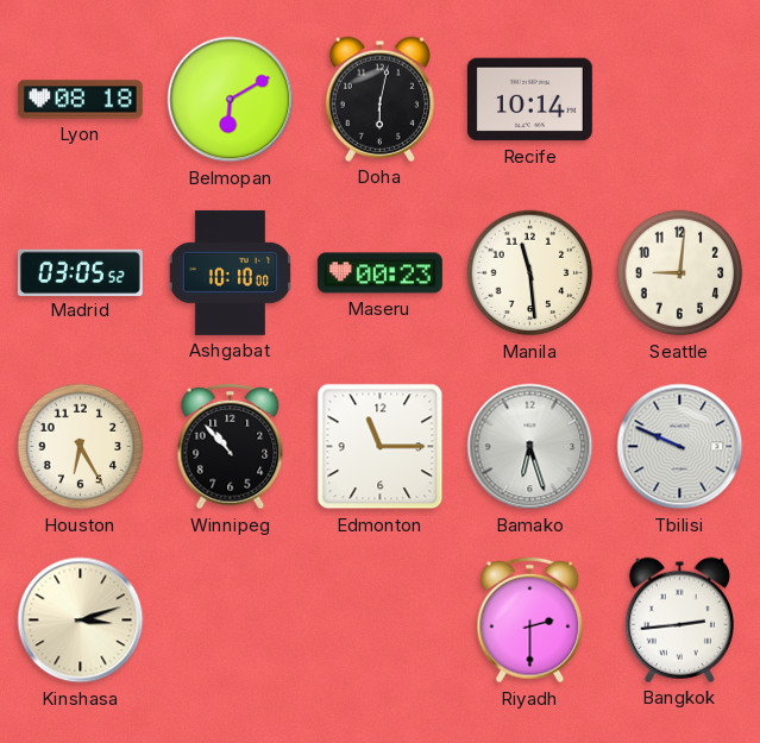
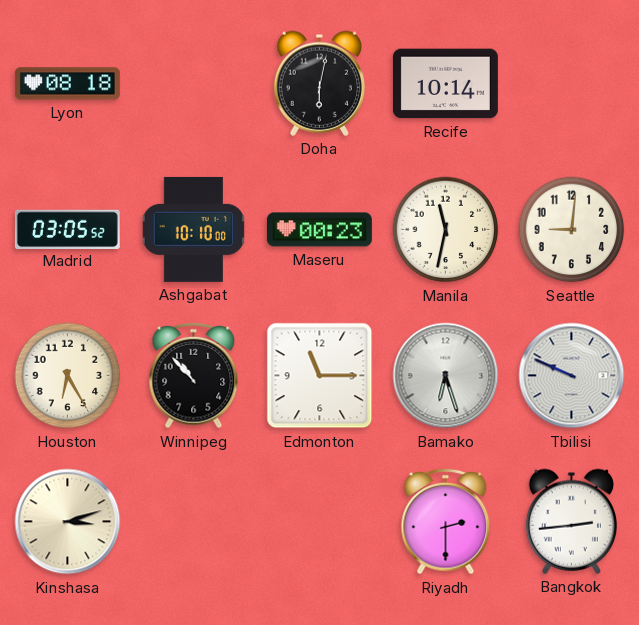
Belmopan: 6:10 -> none
Manila: 11:29 -> 11:32
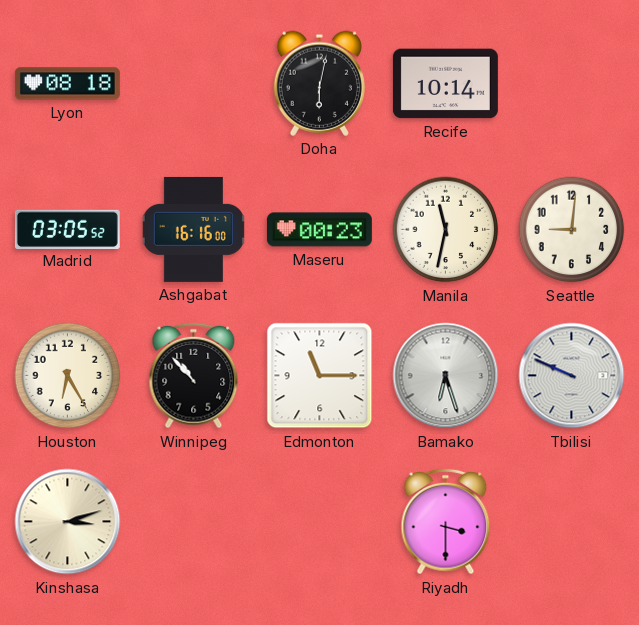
Ashgabat: 10:10 -> 16:16
Riyadh: 2:30 -> 3:30
Bangkok: 2:44 -> none
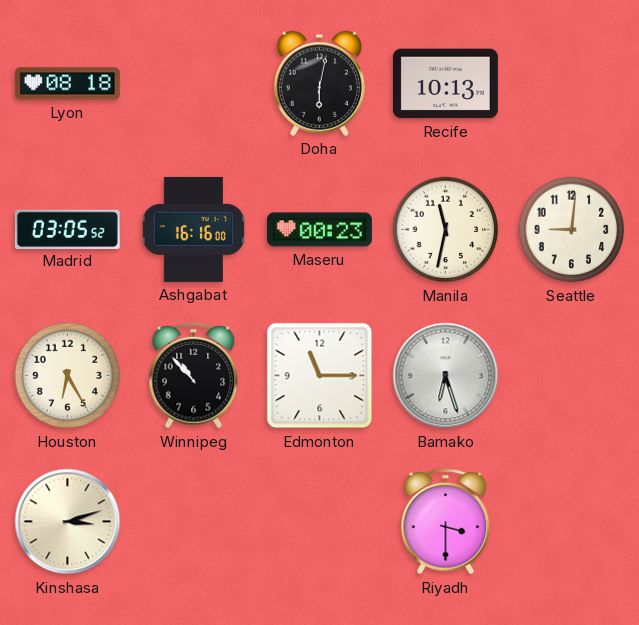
Recife: 10:14 -> 10:13
Tbilisi: 9:49 -> none
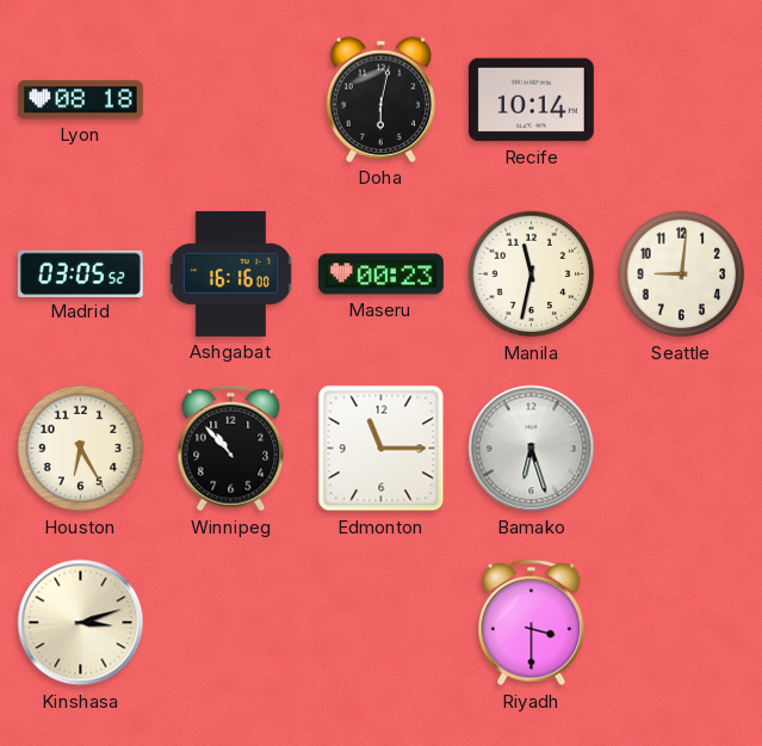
Recife: 10:13 -> 10:14
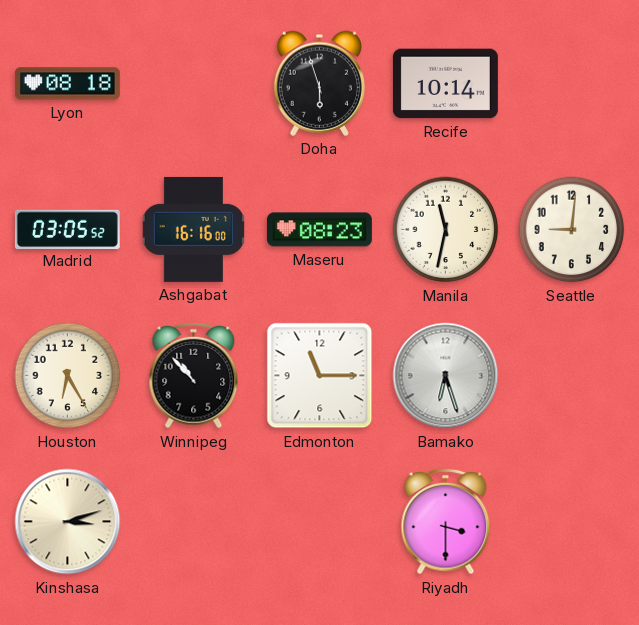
Doha: 6:02 -> 5:57
Maseru: 00:23 -> 08:23
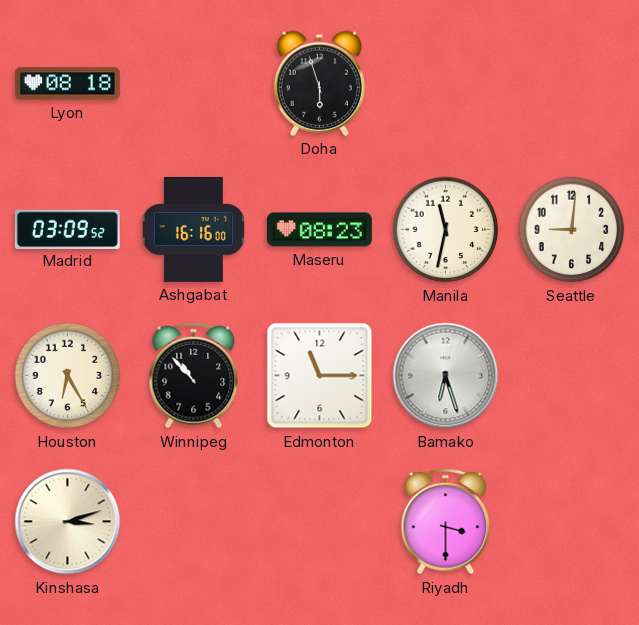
Recife: 10:14 -> none
Madrid: 03:05 -> 03:09
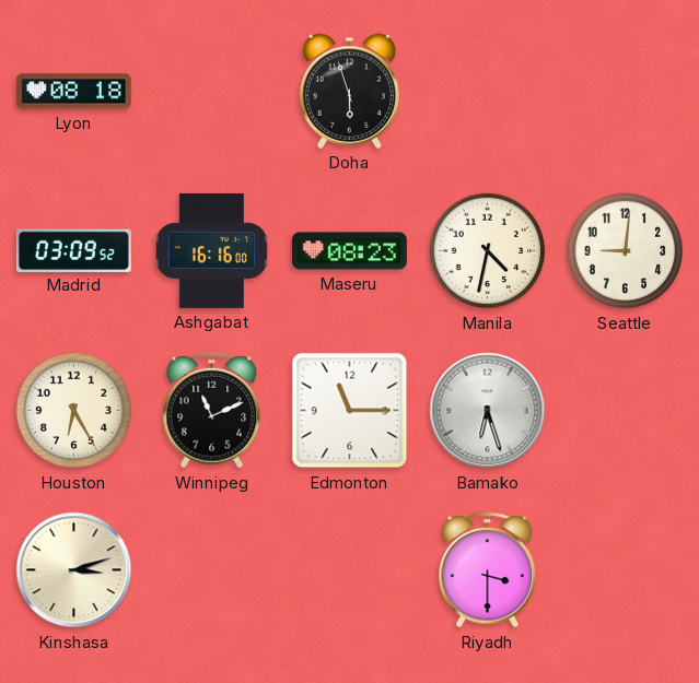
Manila: 11:32 -> 4:32
Winnipeg: 10:53 -> 11:11
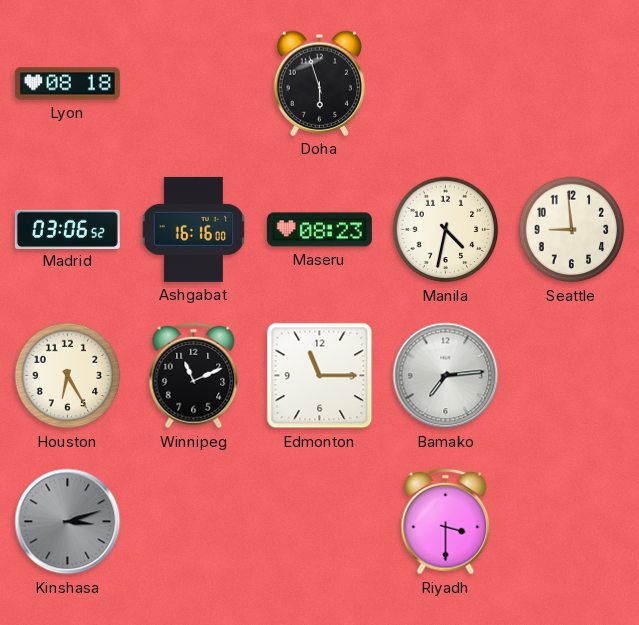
Madrid: 03:09 -> 03:06
Seattle: 9:01 -> 8:59
Bamako: 6:27 -> 7:14
Kinshasa dial: cream -> grey
